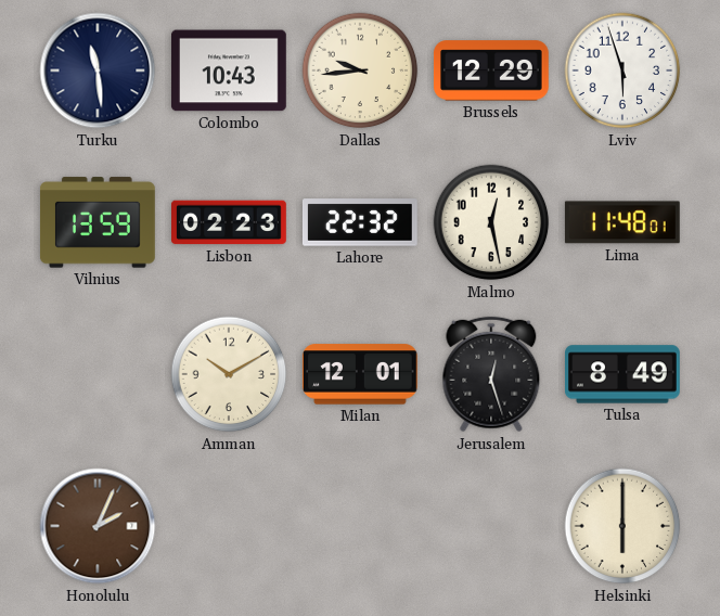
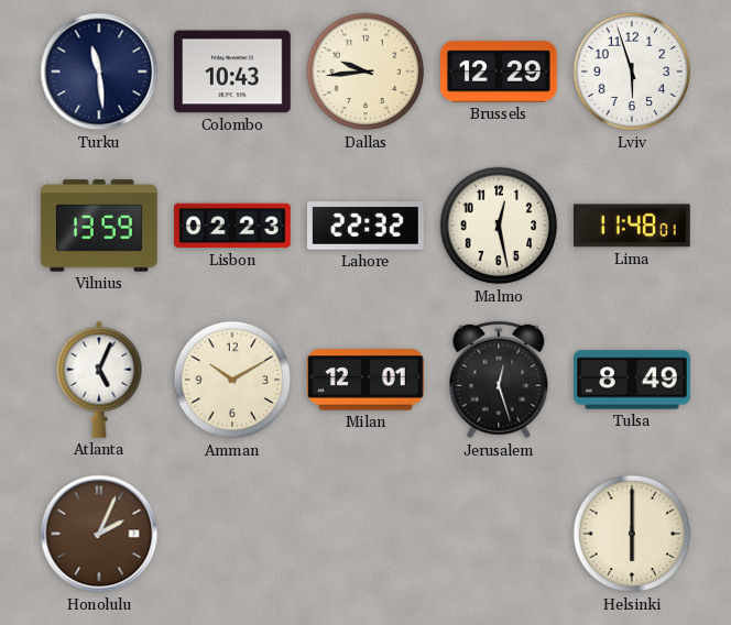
Atlanta: none -> 5:04
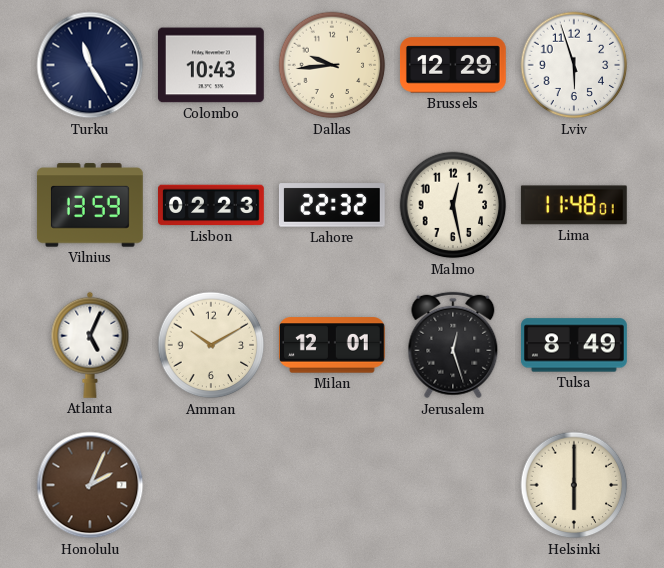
Turku: 11:29 -> 11:25
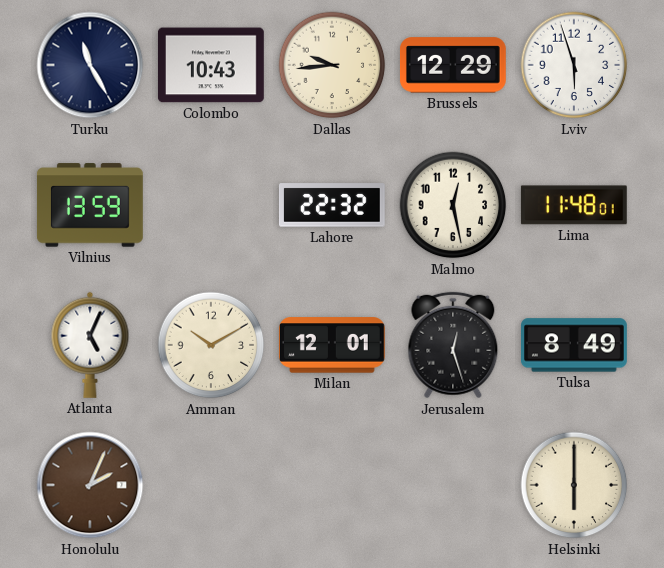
Lisbon: 02:23 -> none
